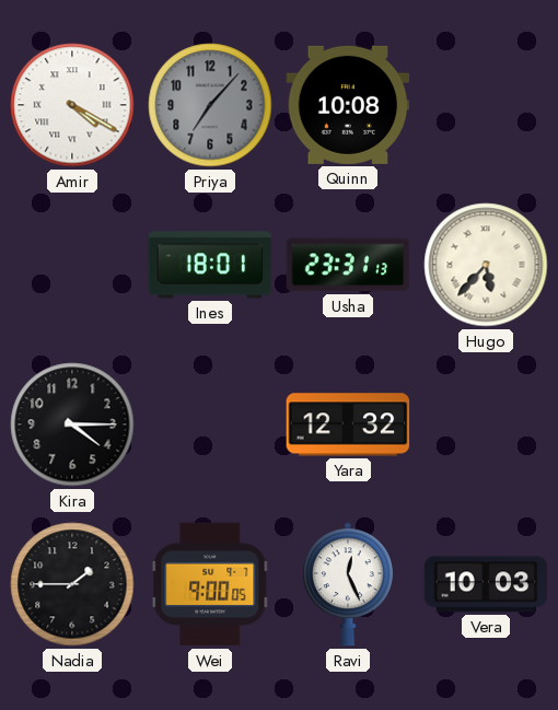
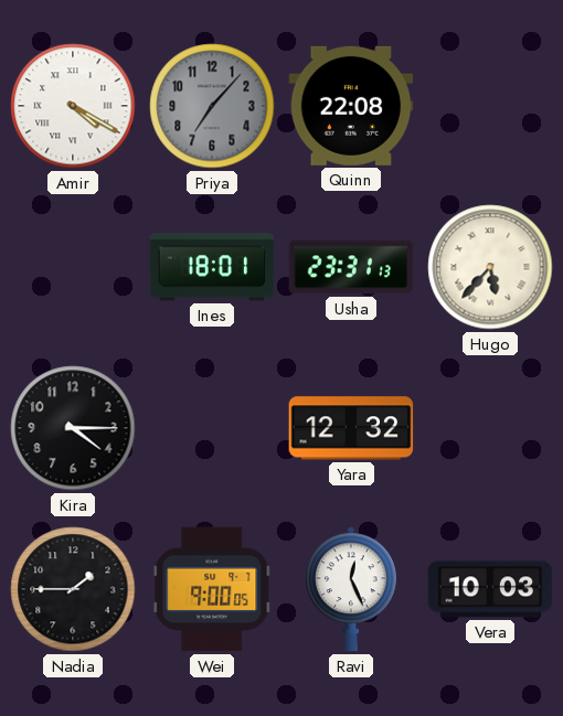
Quinn: 10:08 -> 22:08
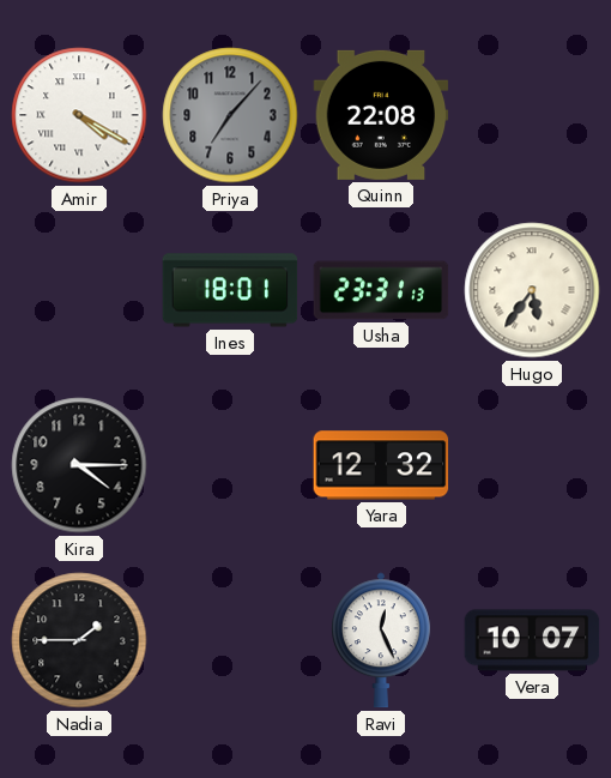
Hugo: 5:37 -> 5:36
Wei: 9:00 -> none
Vera: 10:03 -> 10:07
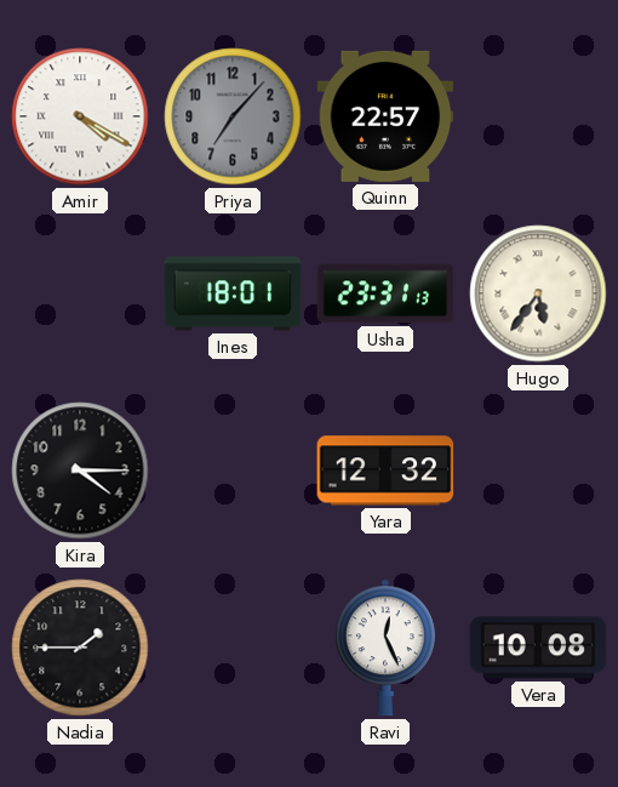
Quinn: 22:08 -> 22:57
Vera: 10:07 -> 10:08
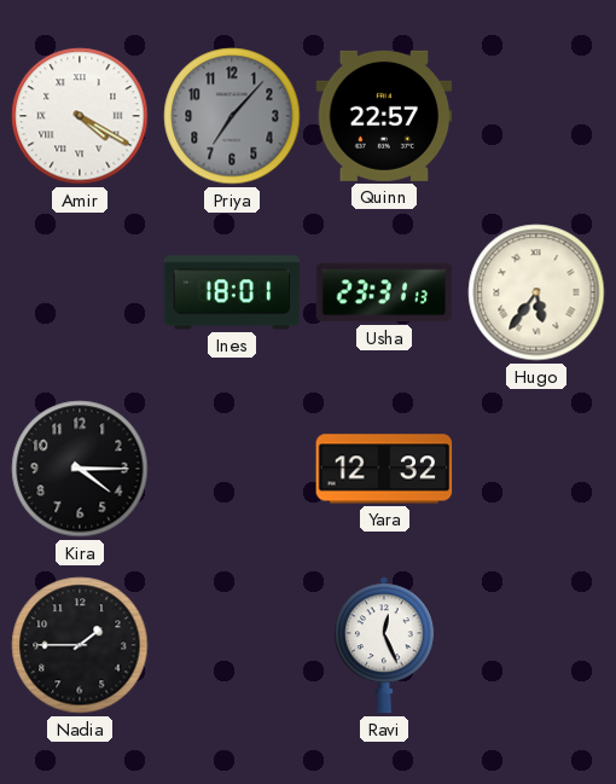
Vera: 10:08 -> none
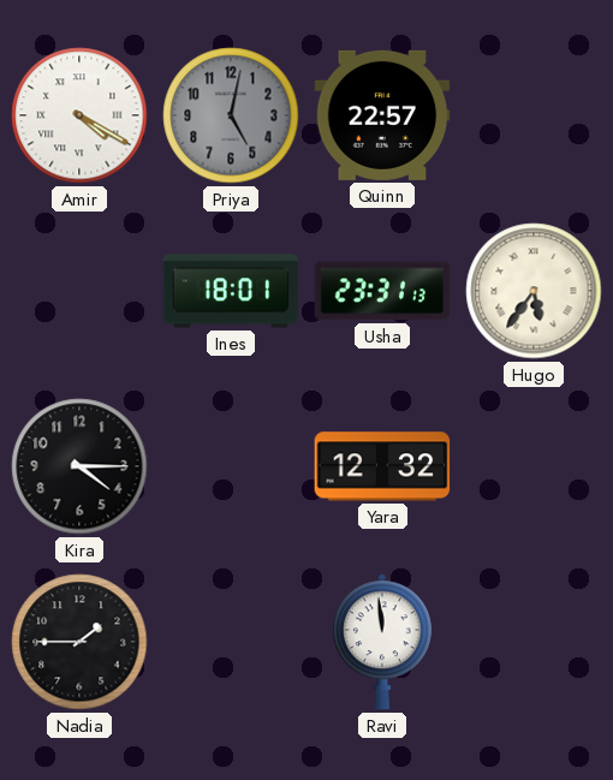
Priya: 7:07 -> 5:02
Ravi: 12:26 -> 11:59
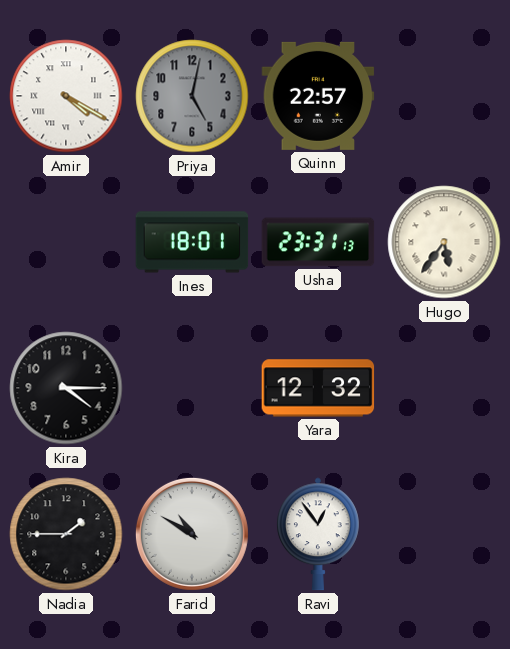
Farid: none -> 10:50
Ravi: 11:59 -> 12:54
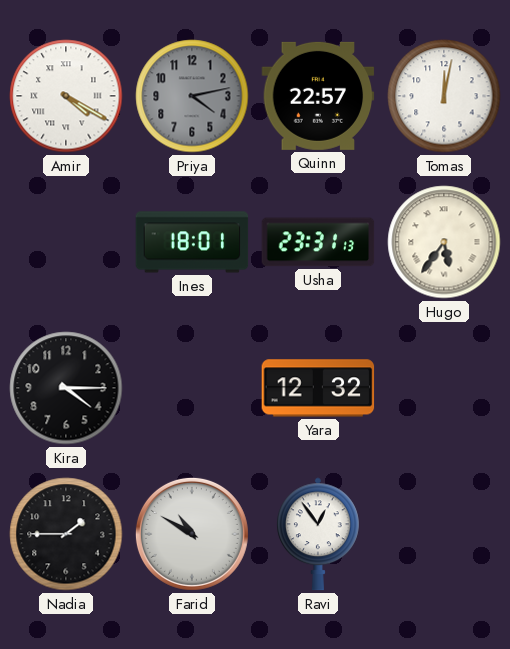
Priya: 5:02 -> 4:13
Tomas: none -> 12:02
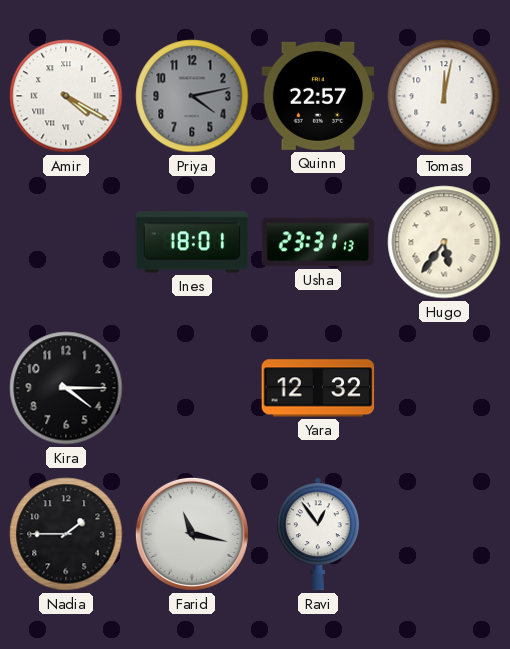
Farid: 10:50 -> 11:17
